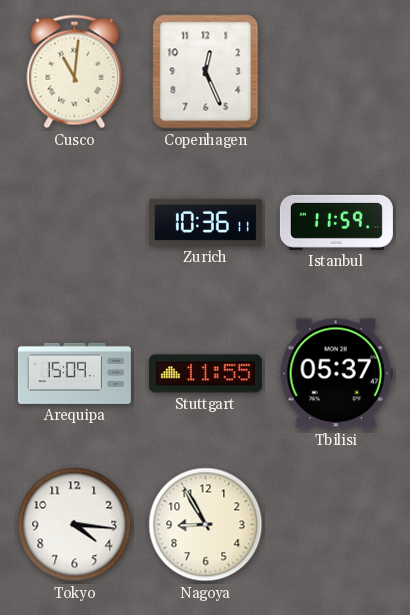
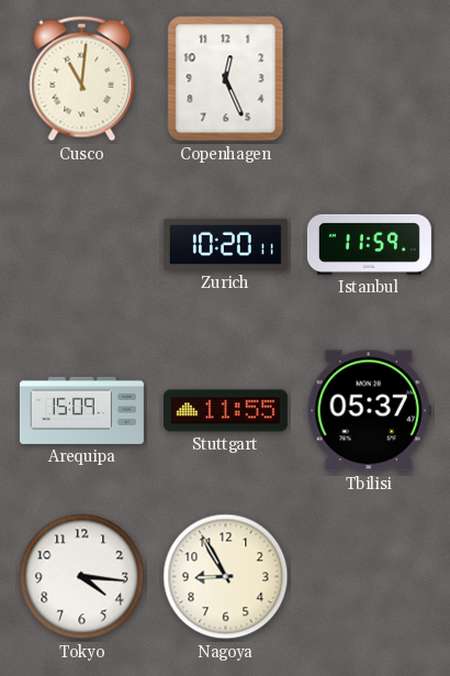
Zurich: 10:36 -> 10:20
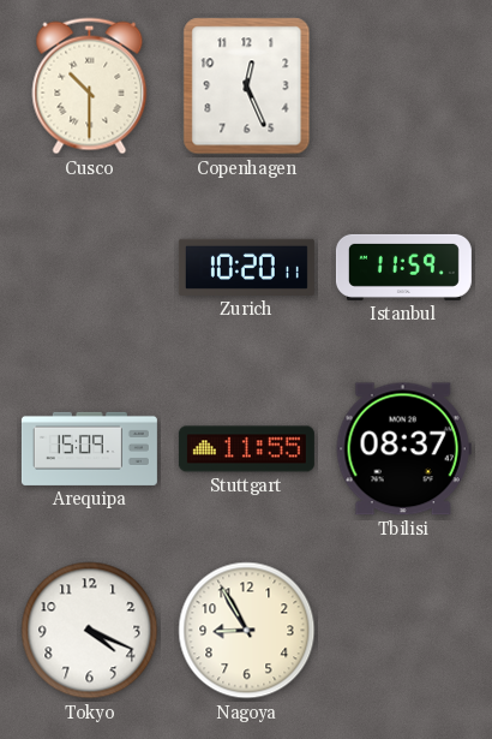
Cusco: 11:01 -> 10:30
Tbilisi: 05:37 -> 08:37
Tokyo: 4:16 -> 4:19
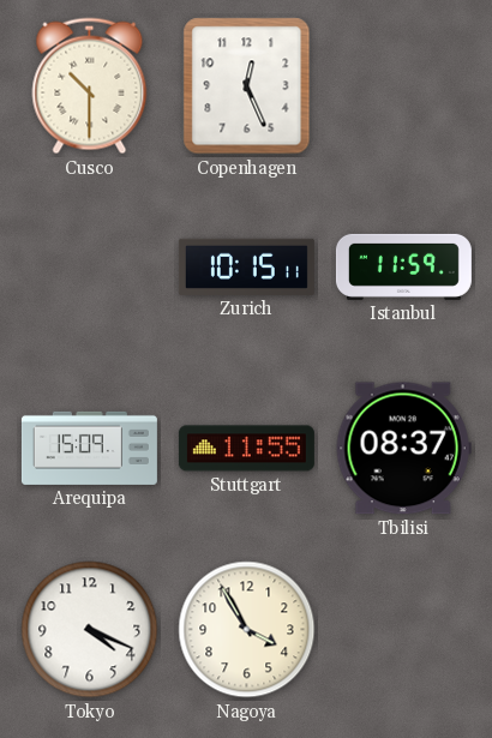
Zurich: 10:20 -> 10:15
Nagoya: 8:55 -> 3:55
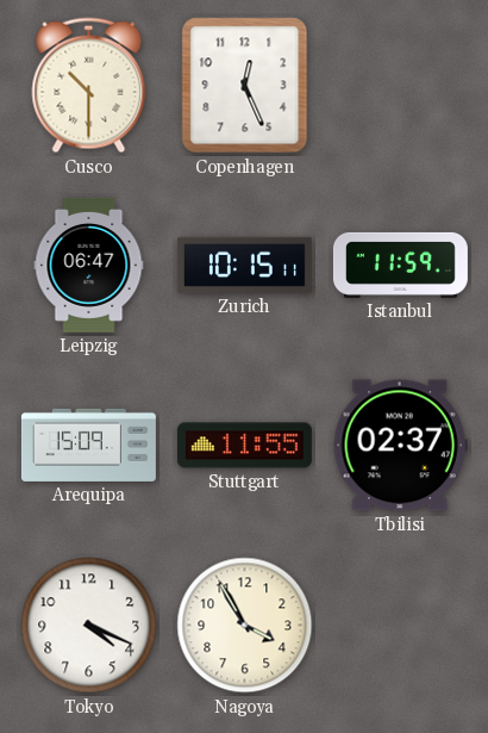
Leipzig: none -> 06:47
Tbilisi: 08:37 -> 02:37
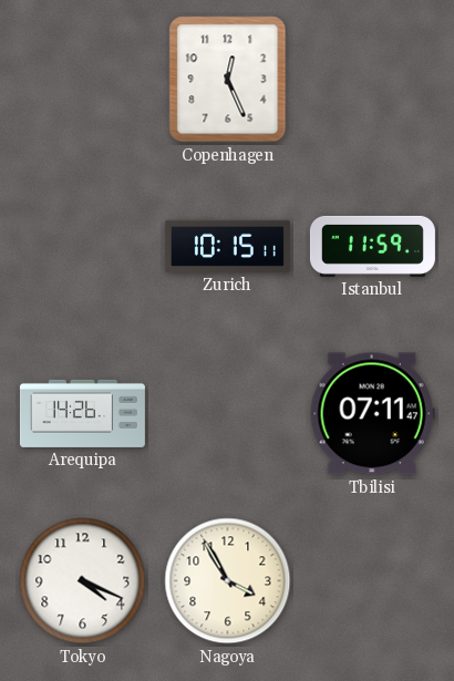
Cusco: 10:30 -> none
Leipzig: 06:47 -> none
Arequipa: 15:09 -> 14:26
Stuttgart: 11:55 -> none
Tbilisi: 02:37 -> 07:11
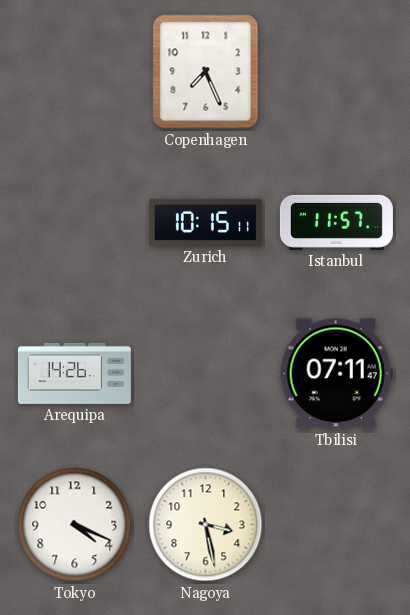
Copenhagen: 12:26 -> 7:26
Istanbul: 11:59 -> 11:57
Nagoya: 3:55 -> 3:28
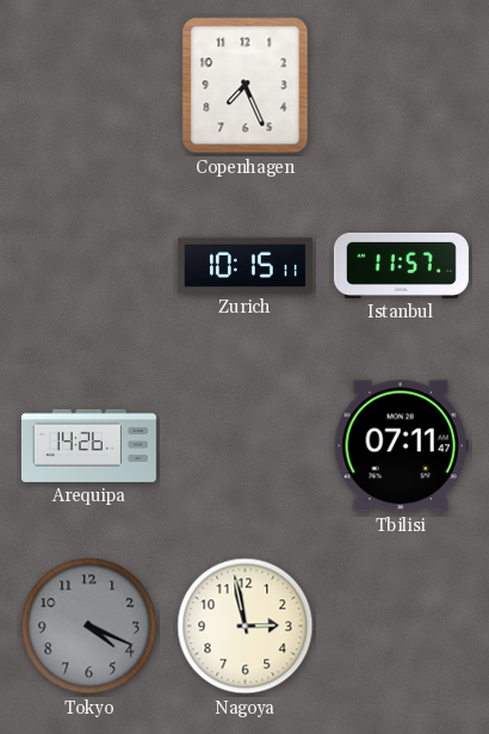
Tokyo dial: white -> grey
Nagoya: 3:28 -> 2:58
